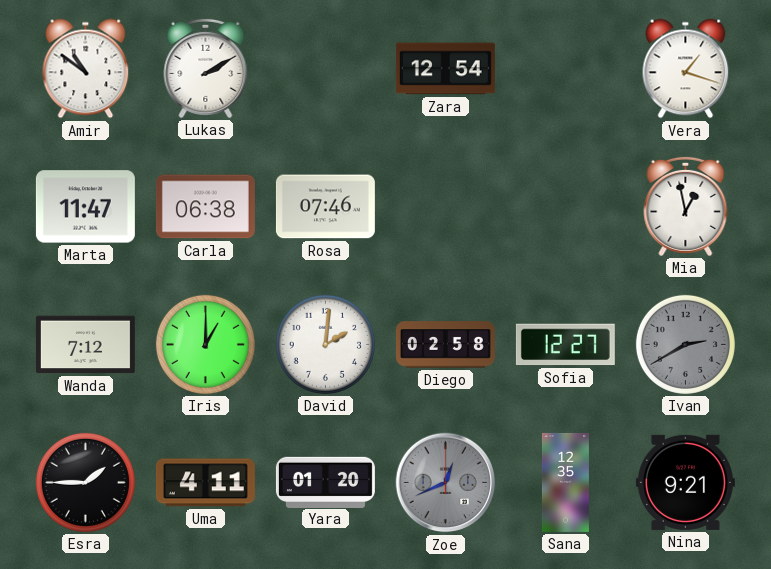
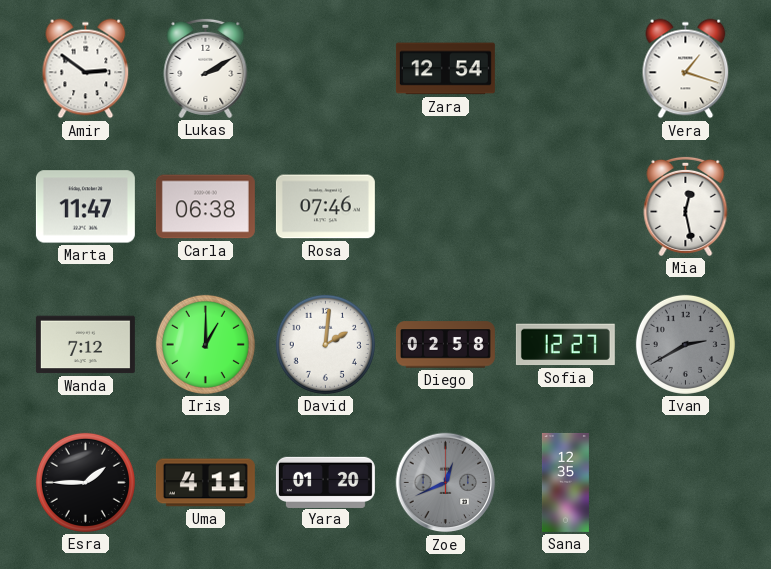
Amir: 10:51 -> 2:51
Mia: 12:58 -> 12:28
Nina: 9:21 -> none
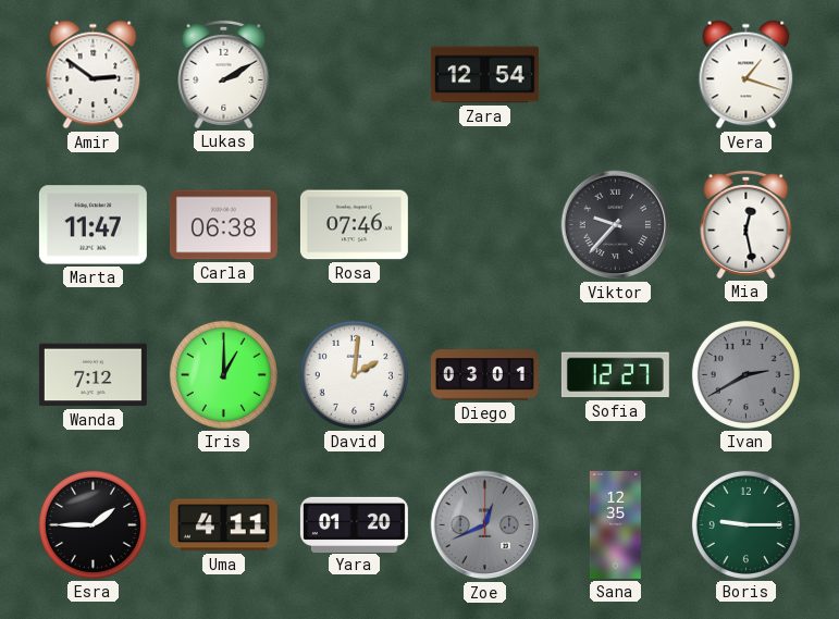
Viktor: none -> 9:37
Diego: 02:58 -> 03:01
Boris: none -> 9:15
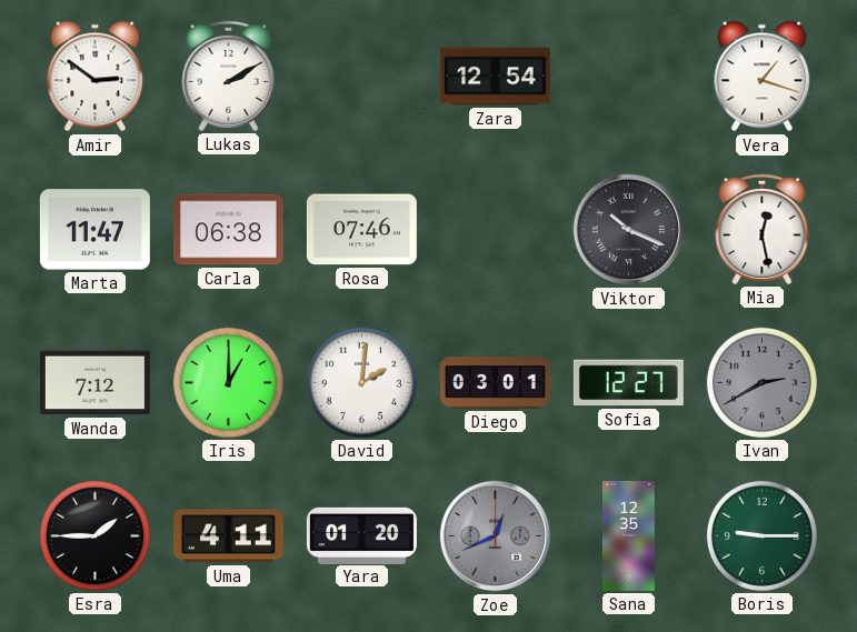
Viktor: 9:37 -> 10:19
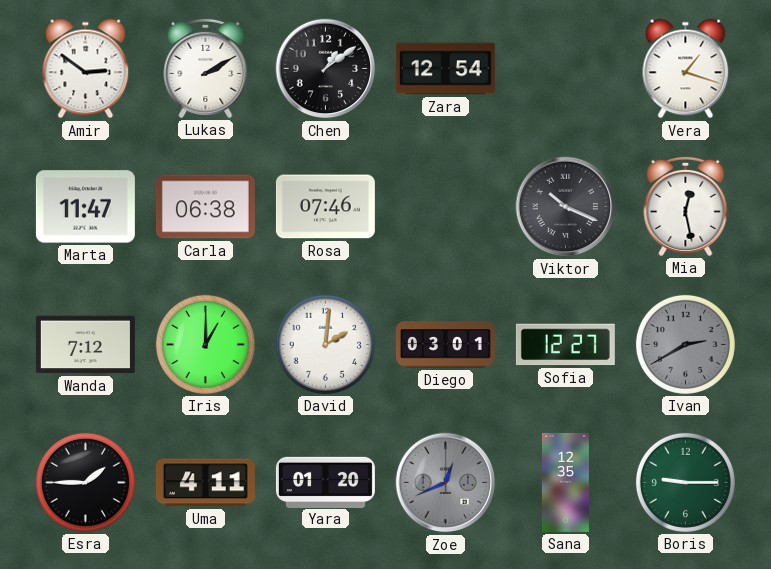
Chen: none -> 1:09
